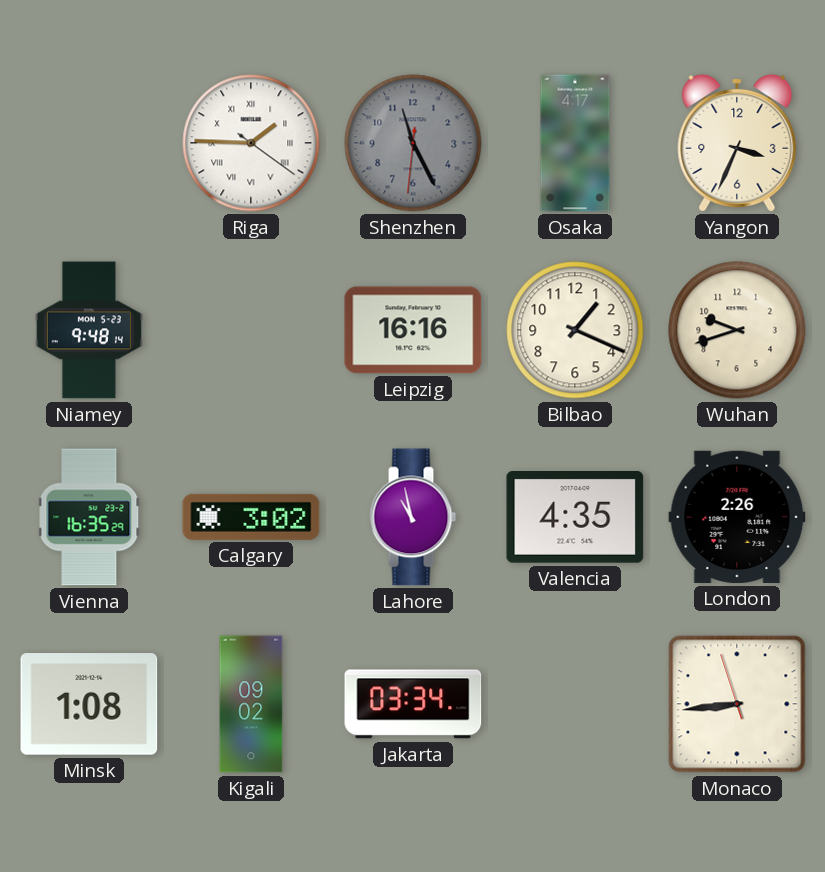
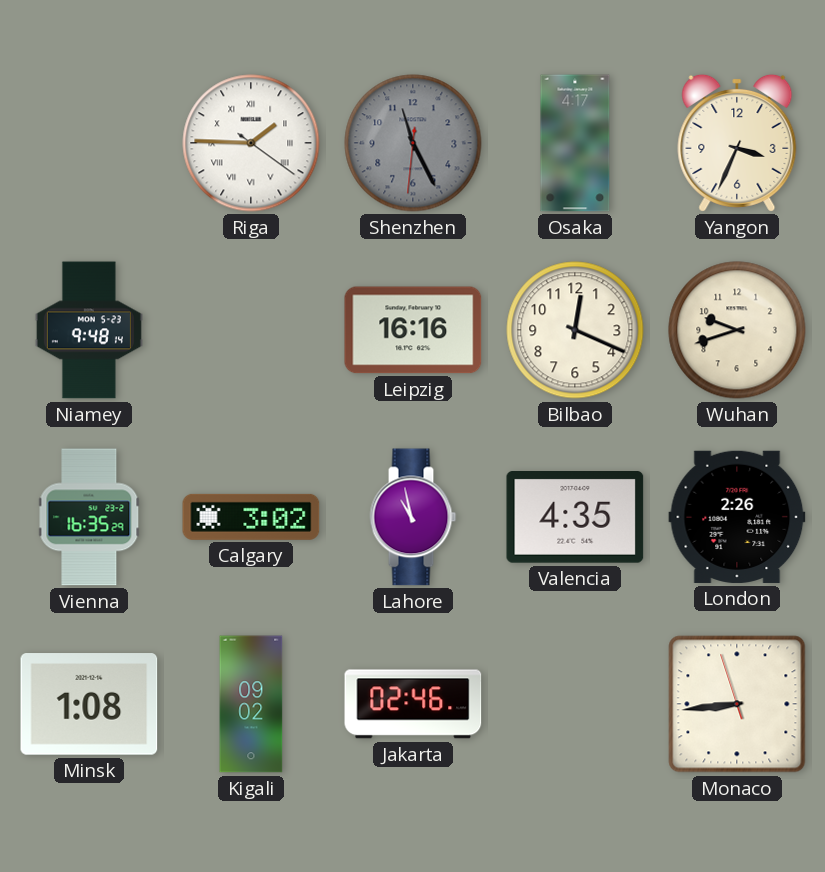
Bilbao: 1:19 -> 12:19
Jakarta: 03:34 -> 02:46
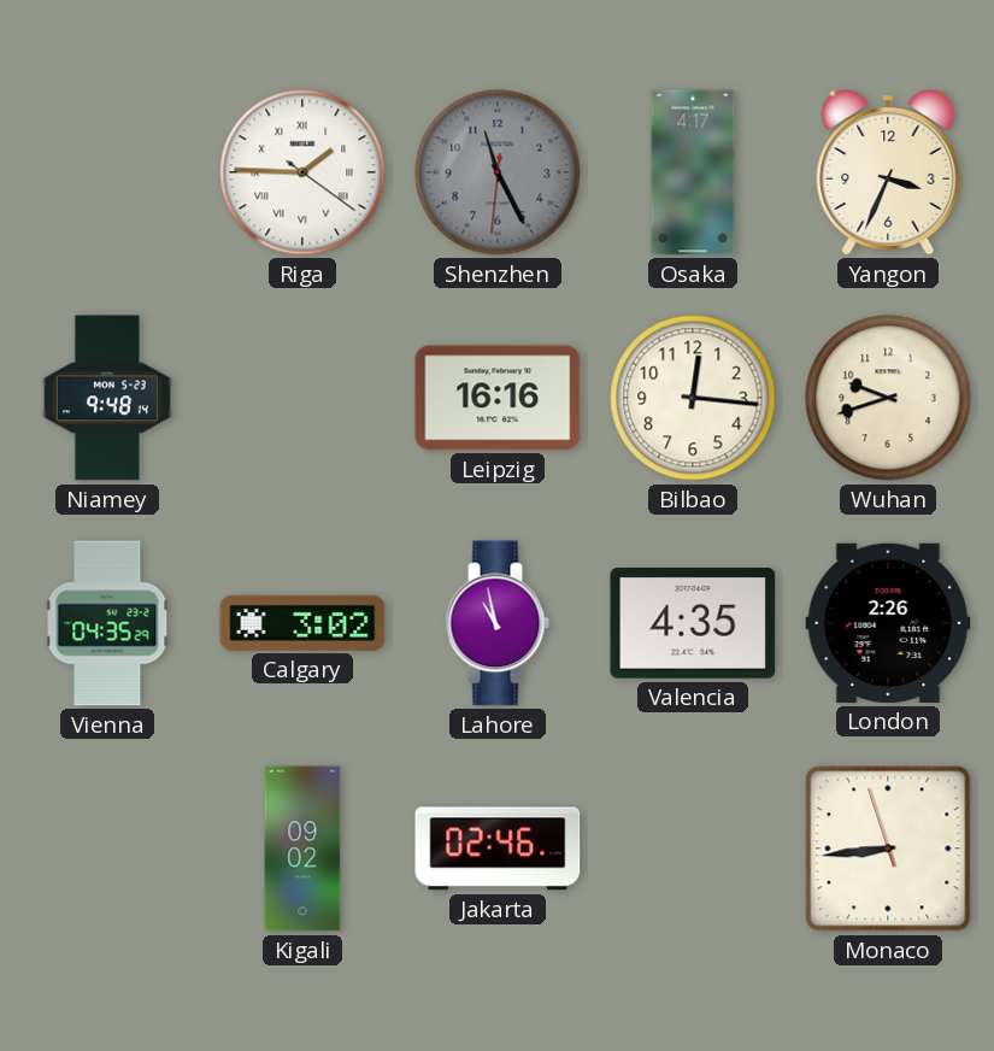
Bilbao: 12:19 -> 12:16
Vienna: 16:35 -> 04:35
Minsk: 1:08 -> none
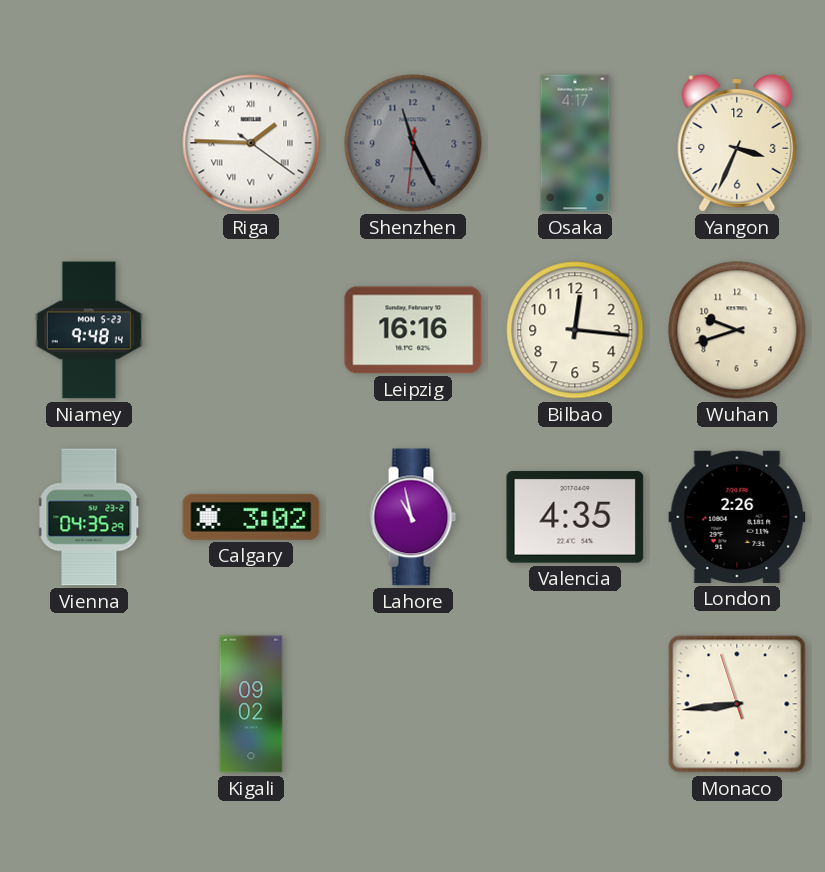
Jakarta: 02:46 -> none
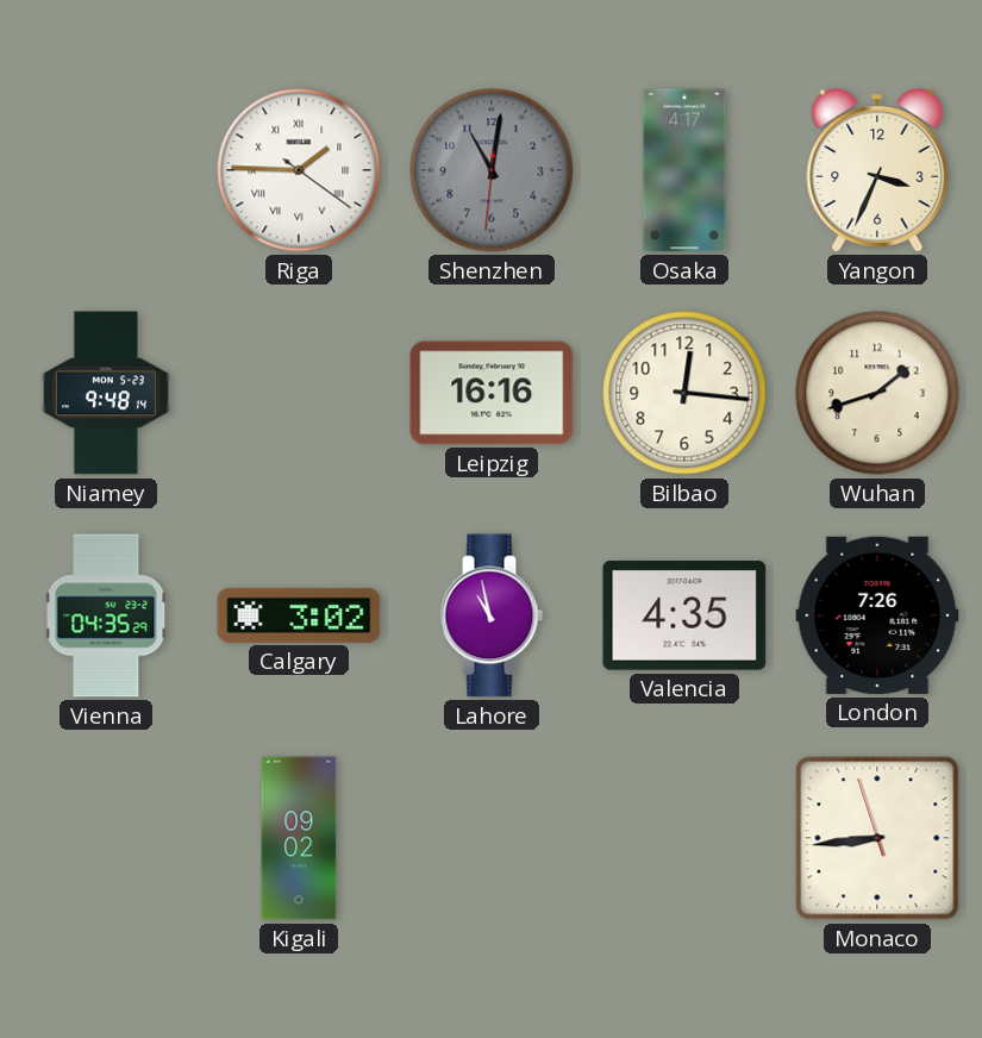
Shenzhen: 11:25 -> 11:01
Wuhan: 9:42 -> 1:42
London: 2:26 -> 7:26
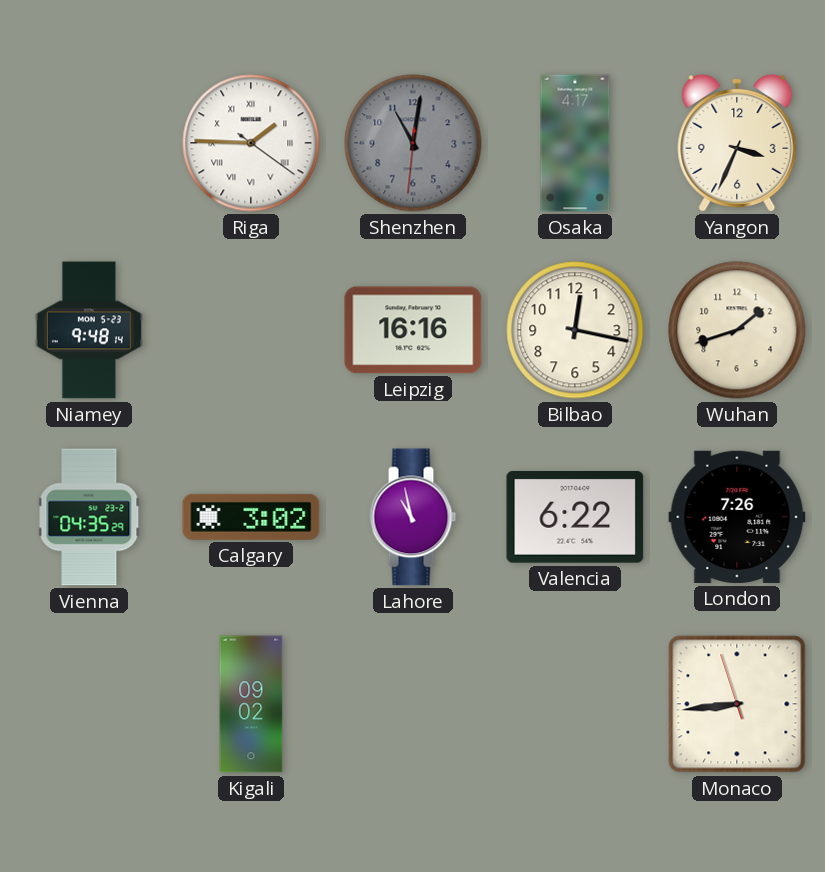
Bilbao: 12:16 -> 12:17
Valencia: 4:35 -> 6:22
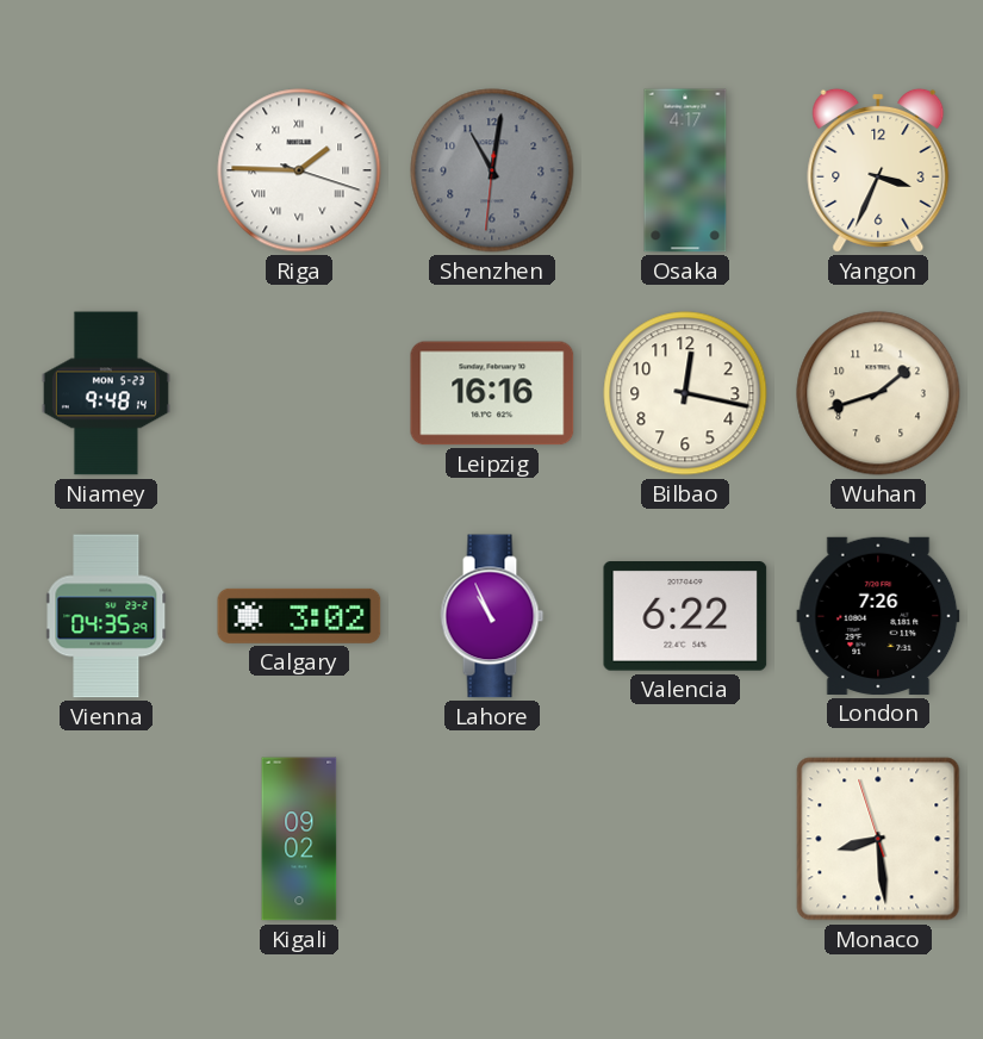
Riga: 1:45:21 -> 1:45:18
Lahore: 10:58 -> 10:56
Monaco: 8:43 -> 8:28
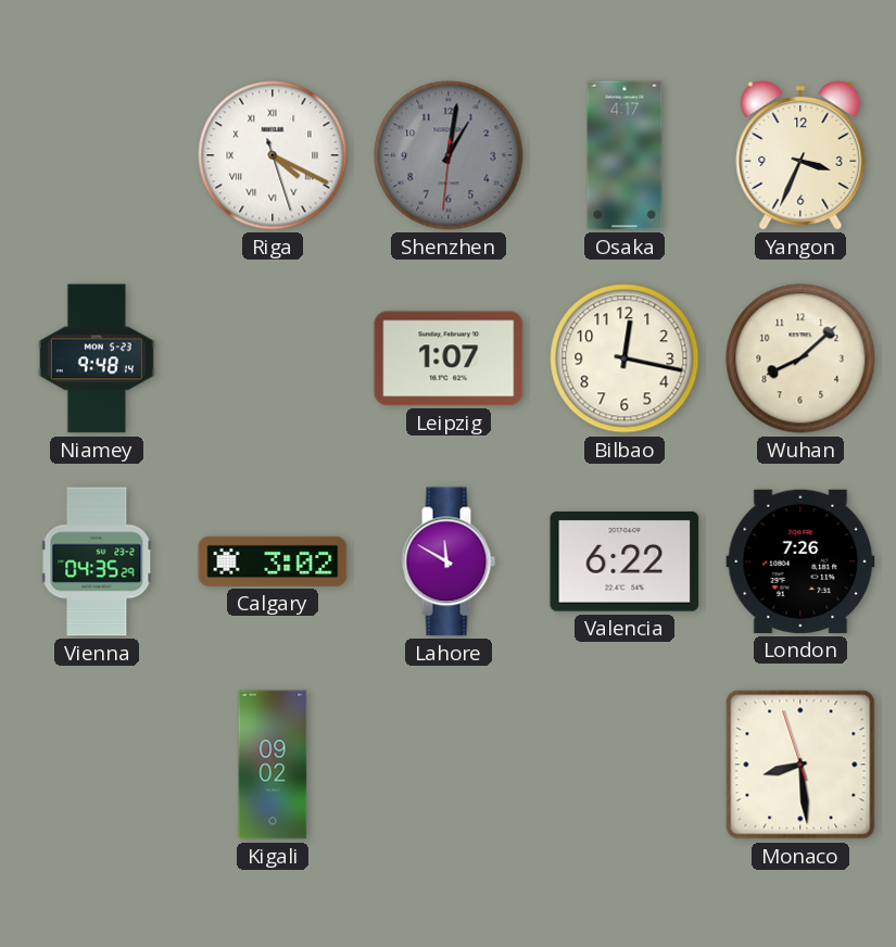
Riga: 1:45 -> 4:19
Shenzhen: 11:01 -> 1:01
Leipzig: 16:16 -> 1:07
Wuhan: 1:42 -> 8:08
Lahore: 10:56 -> 11:50
